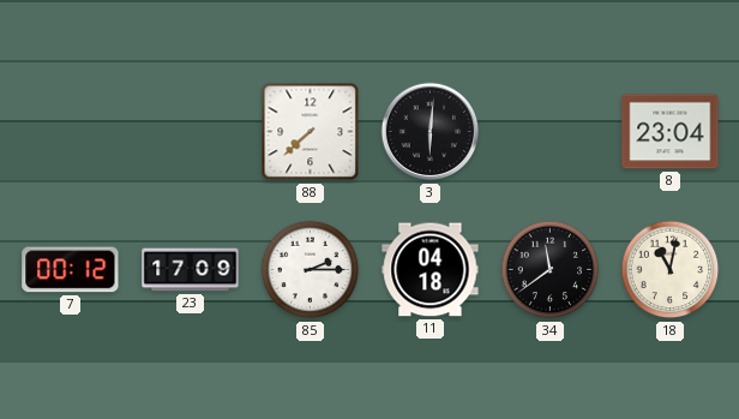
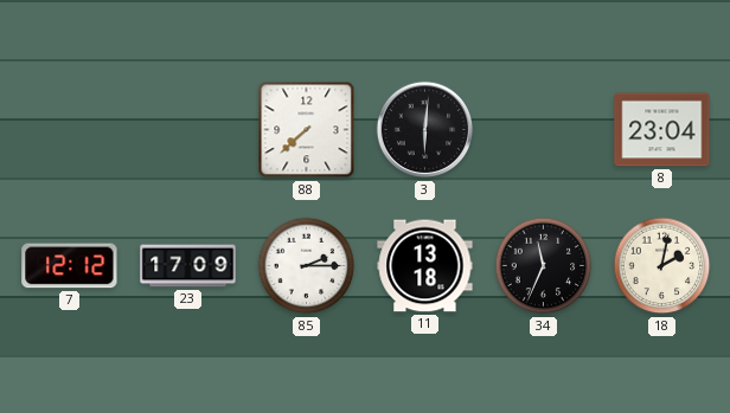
7: 00:12 -> 12:12
11: 04:18 -> 13:18
34: 11:39 -> 11:34
18: 11:02 -> 2:02
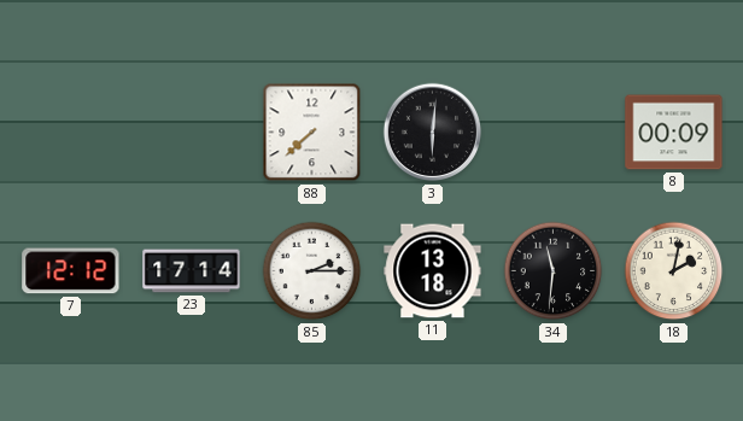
8: 23:04 -> 00:09
23: 17:09 -> 17:14
34: 11:34 -> 11:31
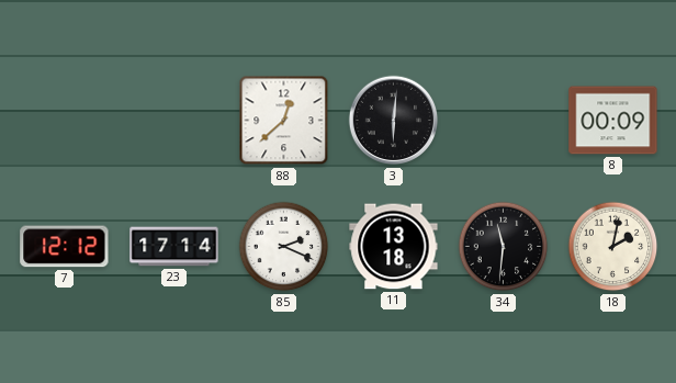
88: 7:38 -> 12:38
85: 2:15 -> 2:19
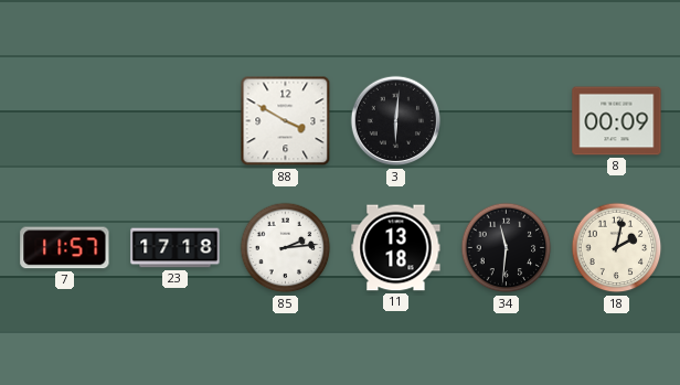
88: 12:38 -> 3:50
7: 12:12 -> 11:57
23: 17:14 -> 17:18
85: 2:19 -> 2:14
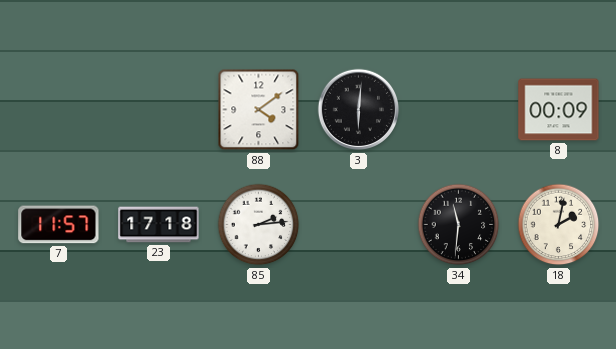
88: 3:50 -> 4:09
11: 13:18 -> none
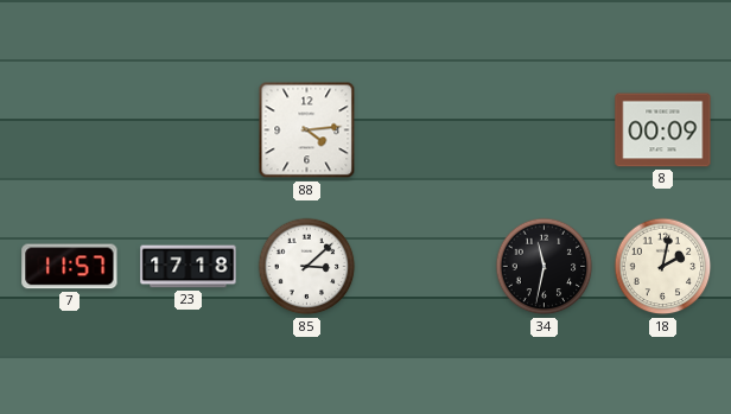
88: 4:09 -> 4:14
3: 6:01 -> none
85: 2:14 -> 3:08
34: 11:31 -> 11:32
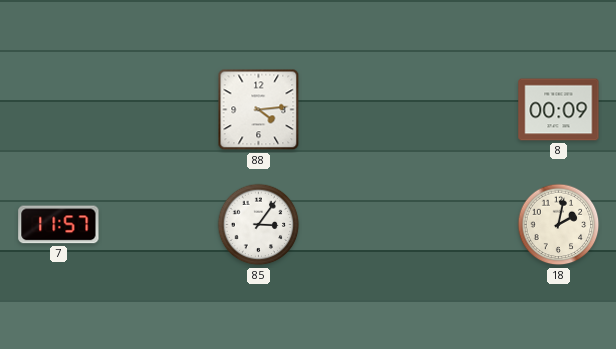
23: 17:18 -> none
85: 3:08 -> 3:06
34: 11:32 -> none
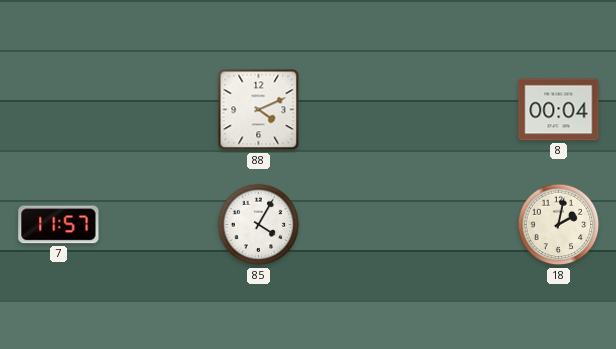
88: 4:14 -> 4:11
8: 00:09 -> 00:04
85: 3:06 -> 4:05
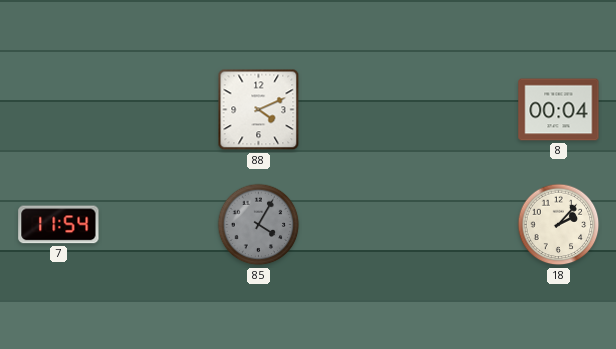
7: 11:57 -> 11:54
85 dial: white -> grey
18: 2:02 -> 2:07
